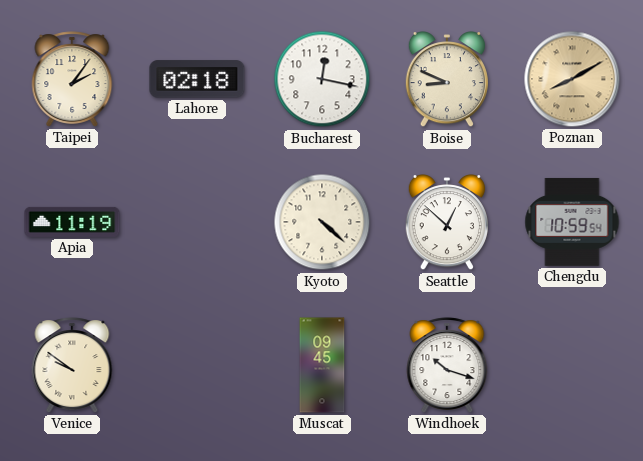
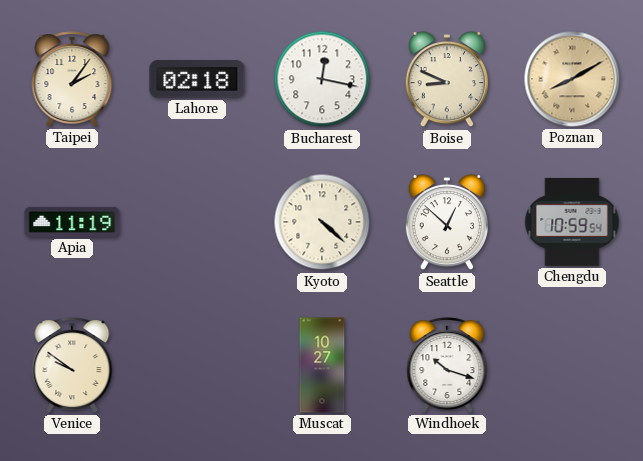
Muscat: 09:45 -> 10:27
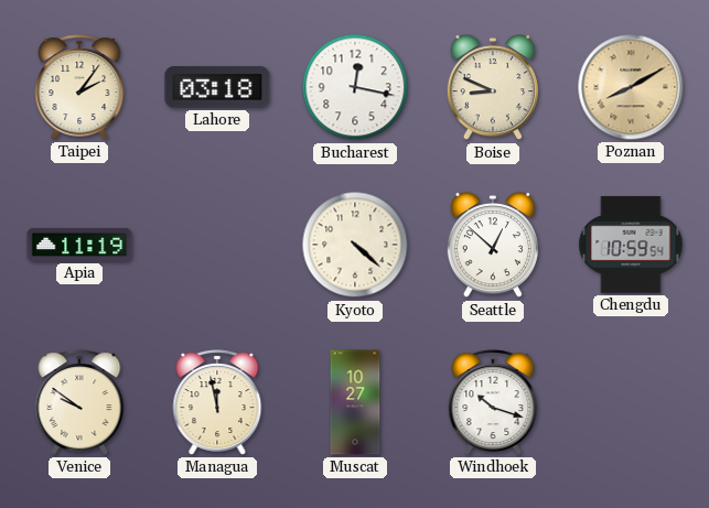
Lahore: 02:18 -> 03:18
Managua: none -> 11:58
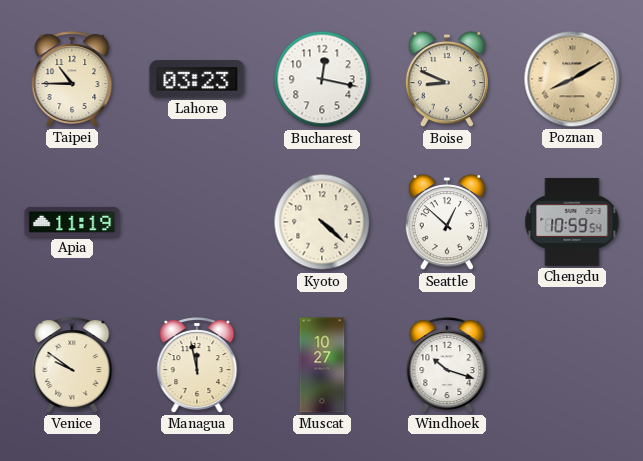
Taipei: 2:06 -> 10:45
Lahore: 03:18 -> 03:23
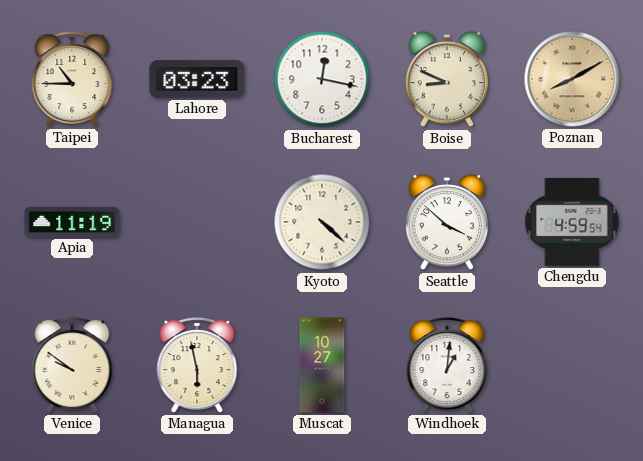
Seattle: 12:52 -> 3:52
Chengdu: 10:59 -> 4:59
Managua: 11:58 -> 5:58
Windhoek: 10:18 -> 1:01
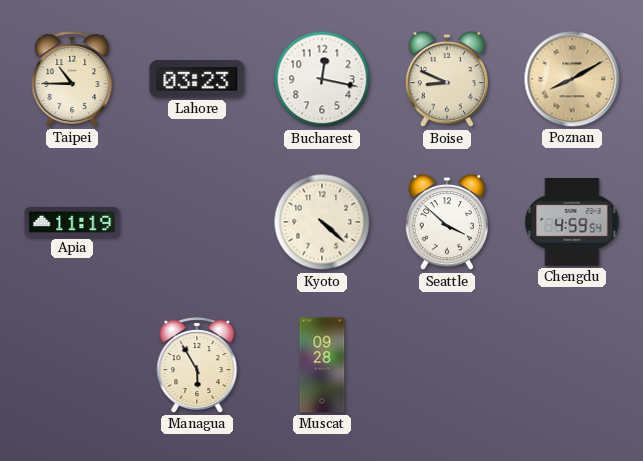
Venice: 9:51 -> none
Managua: 5:58 -> 5:55
Muscat: 10:27 -> 09:28
Windhoek: 1:01 -> none
